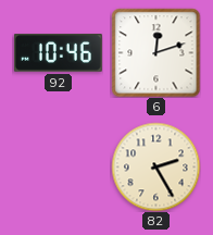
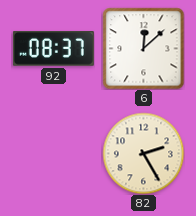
92: 10:46 -> 08:37
6: 12:12 -> 12:08
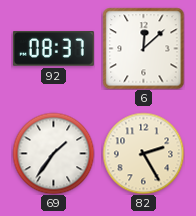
69: none -> 1:36
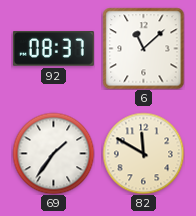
6: 12:08 -> 11:08
82: 2:25 -> 11:50
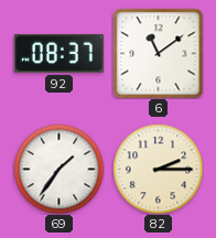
6: 11:08 -> 11:09
82: 11:50 -> 2:15
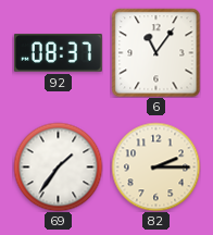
6: 11:09 -> 11:06
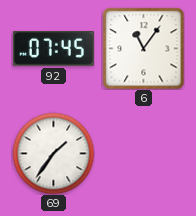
92: 08:37 -> 07:45
82: 2:15 -> none
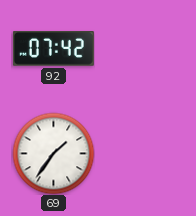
92: 07:45 -> 07:42
6: 11:06 -> none
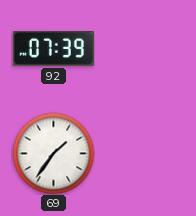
92: 07:42 -> 07:39
